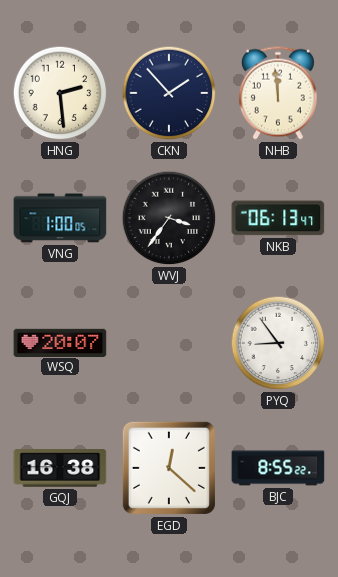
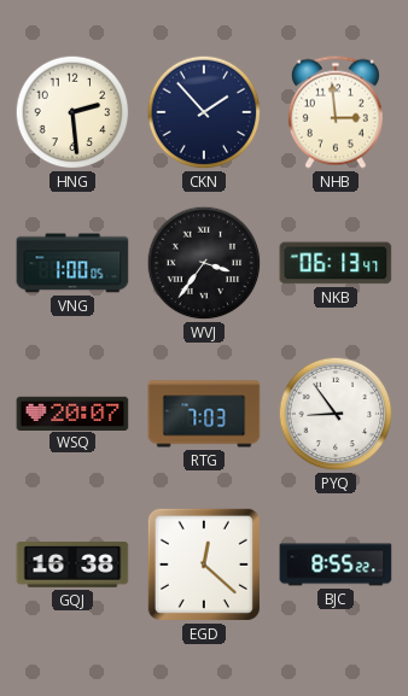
NHB: 11:59 -> 2:59
RTG: none -> 7:03
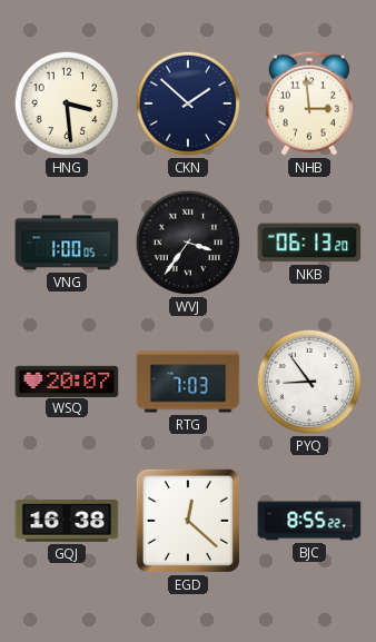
HNG: 2:29 -> 3:29
CKN: 1:53 -> 1:52
NKB: 06:13:47 -> 06:13:20
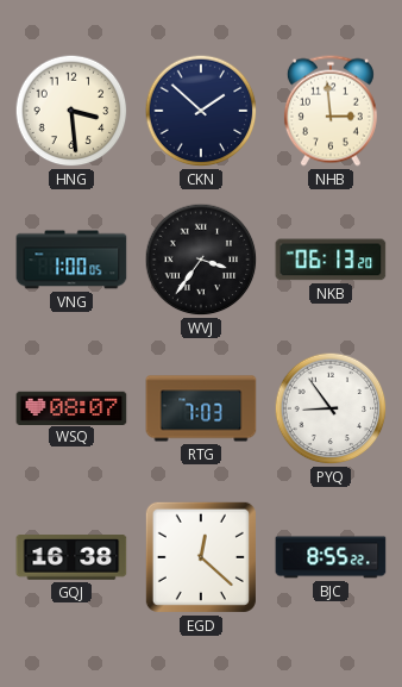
WSQ: 20:07 -> 08:07
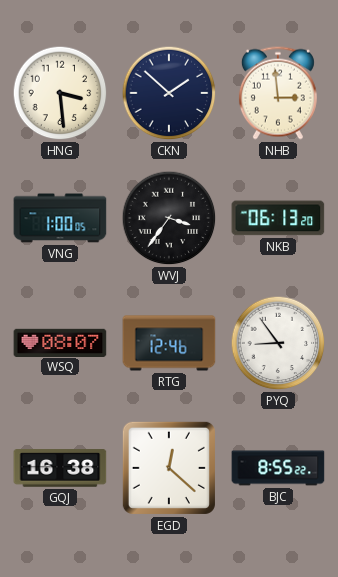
RTG: 7:03 -> 12:46
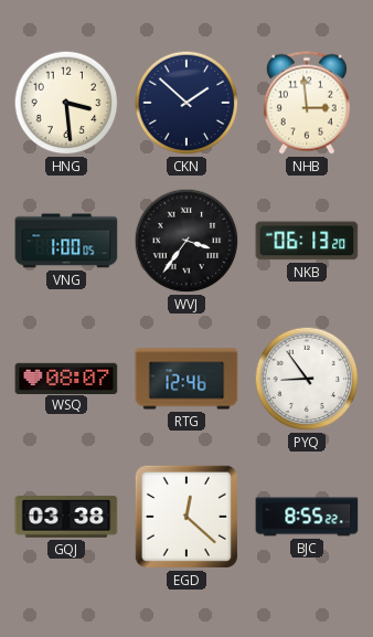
GQJ: 16:38 -> 03:38
